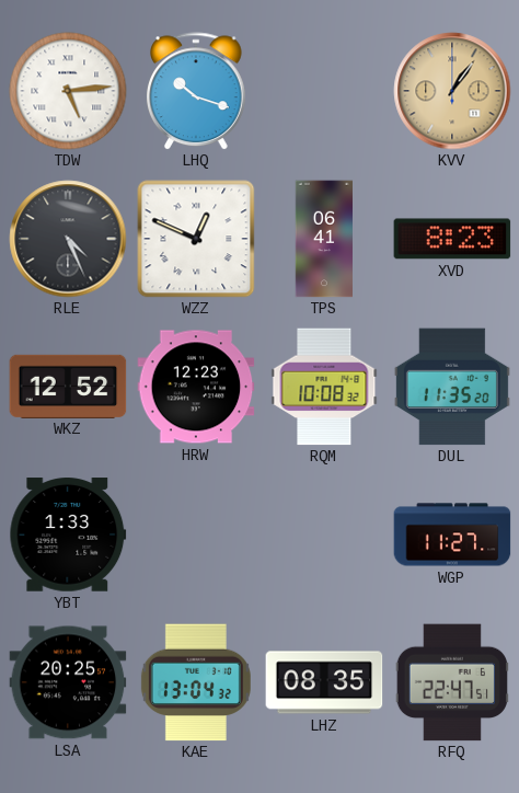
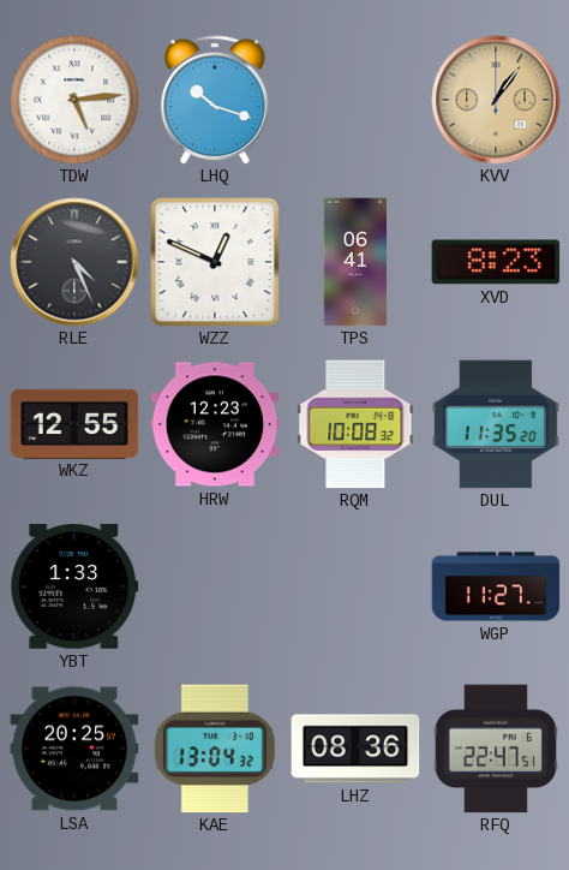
WKZ: 12:52 -> 12:55
LHZ: 08:35 -> 08:36
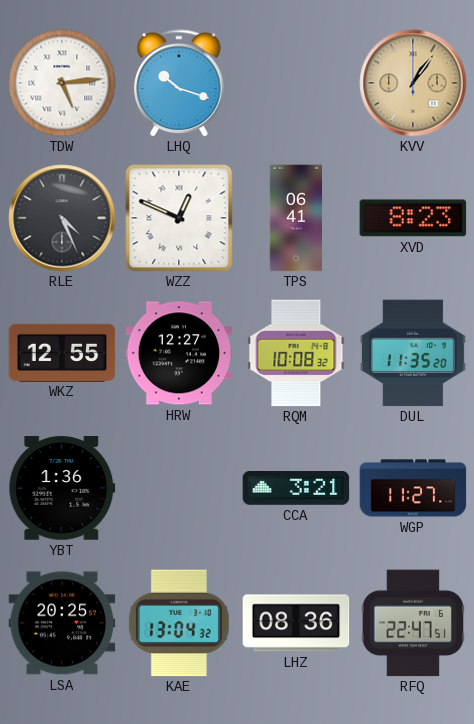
HRW: 12:23 -> 12:27
YBT: 1:33 -> 1:36
CCA: none -> 3:21
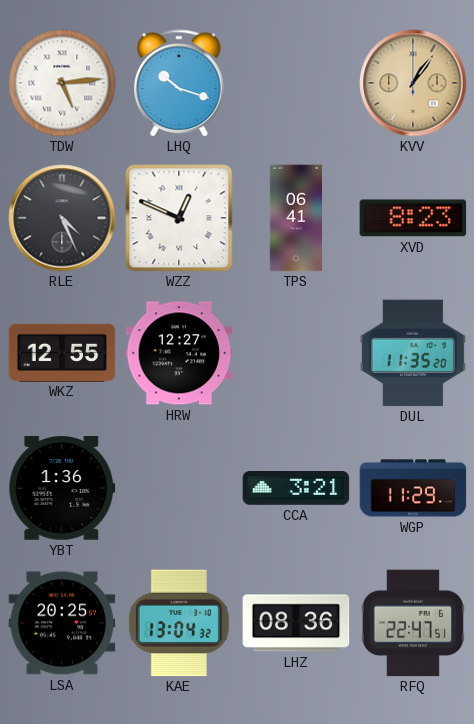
RQM: 10:08 -> none
WGP: 11:27 -> 11:29
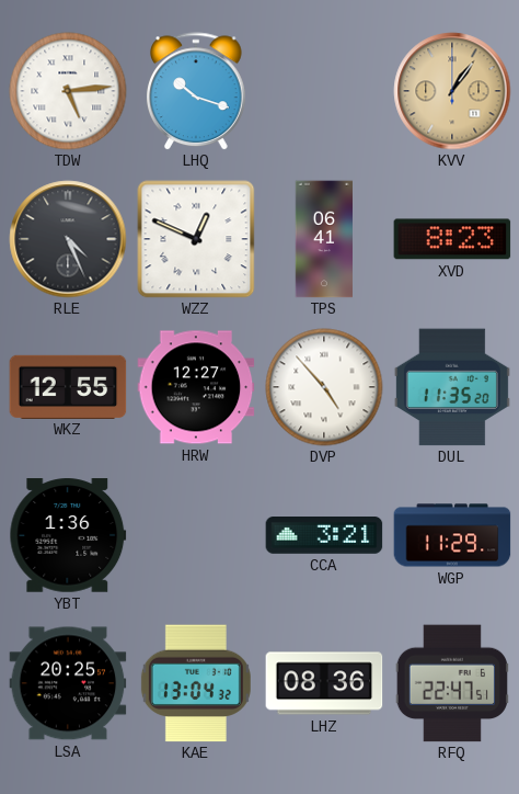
DVP: none -> 4:53
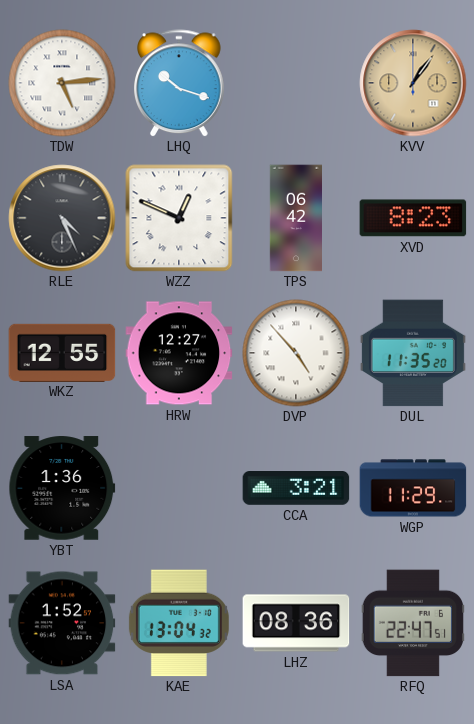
TPS: 06:41 -> 06:42
LSA: 20:25 -> 1:52
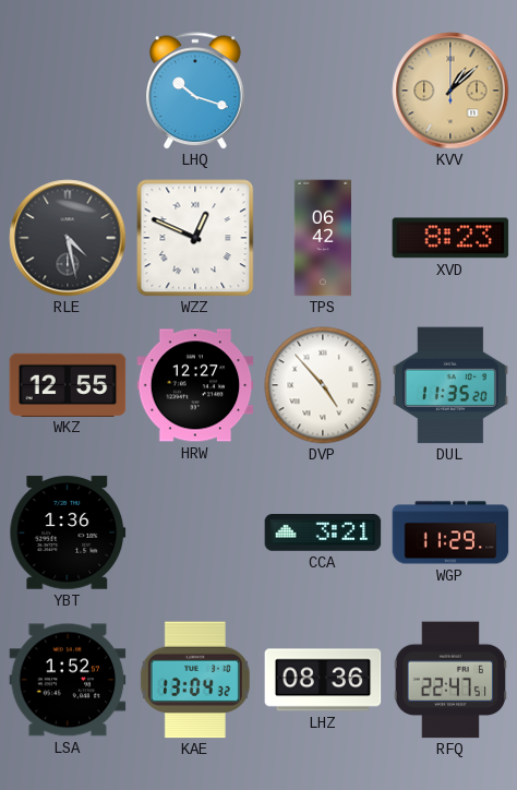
TDW: 5:14 -> none
KVV: 1:06 -> 1:08
RLE: 4:26 -> 4:28
